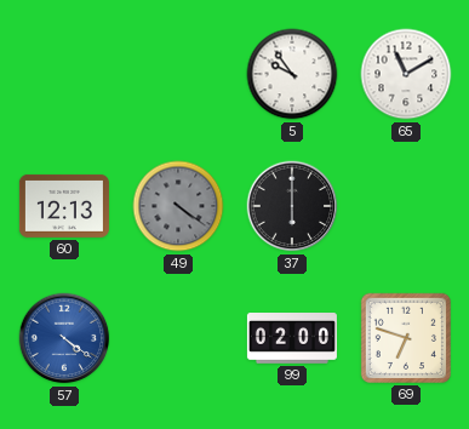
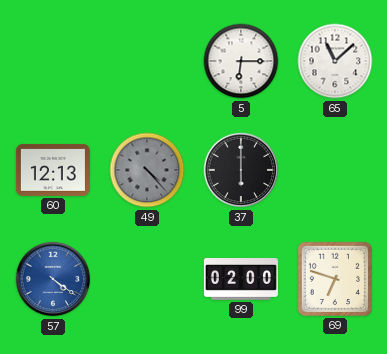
5: 9:54 -> 6:15
65: 11:10 -> 11:08
49: 4:21 -> 4:23
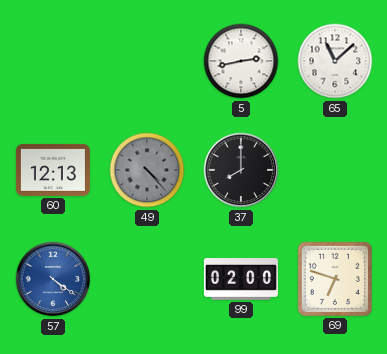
5: 6:15 -> 2:43
37: 6:00 -> 8:00
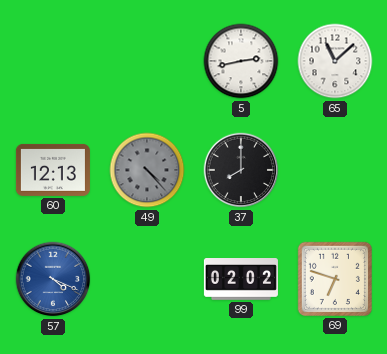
57: 4:21 -> 4:19
99: 02:00 -> 02:02
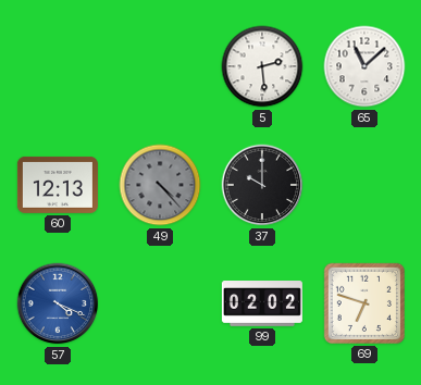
5: 2:43 -> 2:29
37: 8:00 -> 10:00
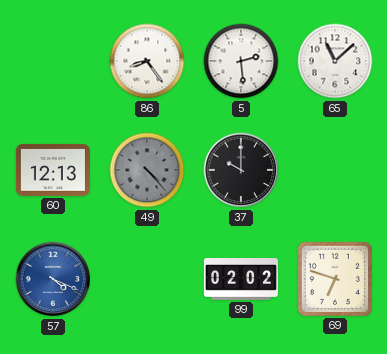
86: none -> 8:24
